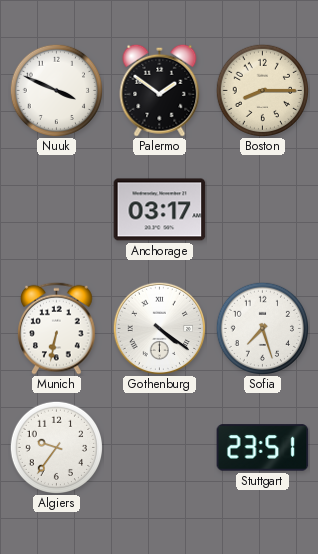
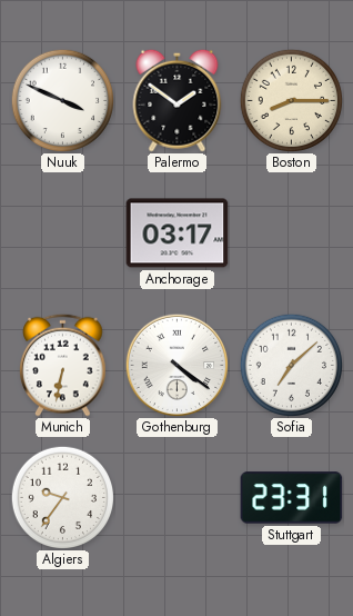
Sofia: 7:27 -> 7:08
Stuttgart: 23:51 -> 23:31
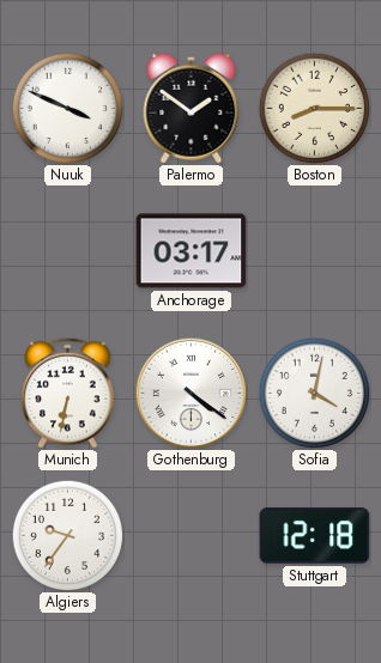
Sofia: 7:08 -> 4:02
Stuttgart: 23:31 -> 12:18
